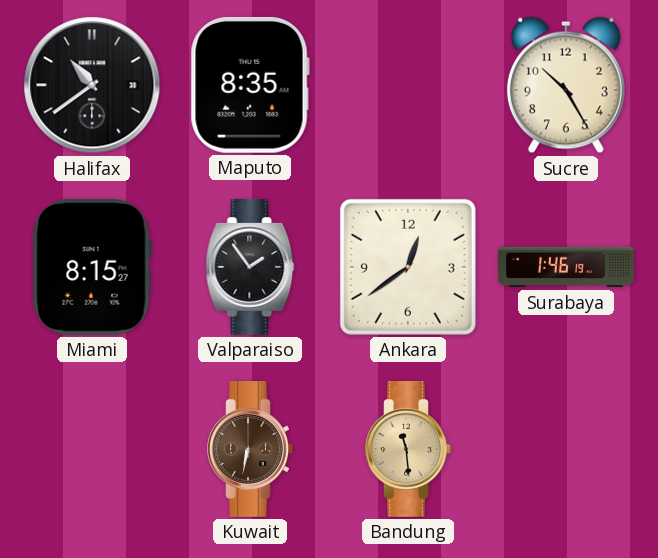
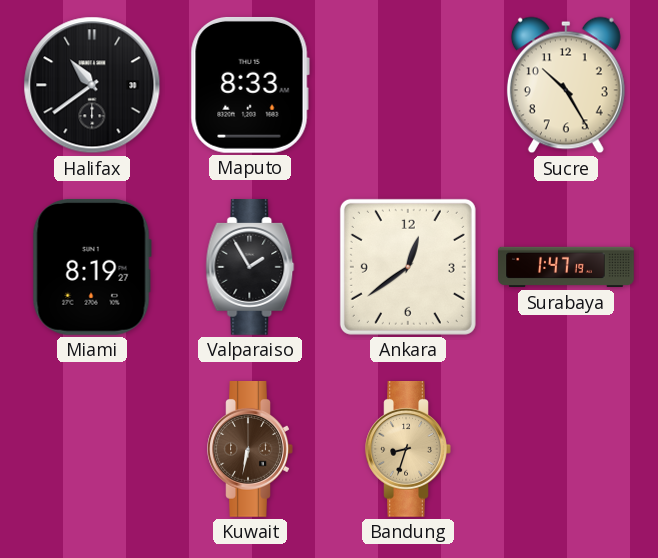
Maputo: 8:35 -> 8:33
Miami: 8:15 -> 8:19
Valparaiso: 1:54 -> 1:55
Surabaya: 1:46 -> 1:47
Bandung: 11:29 -> 8:33
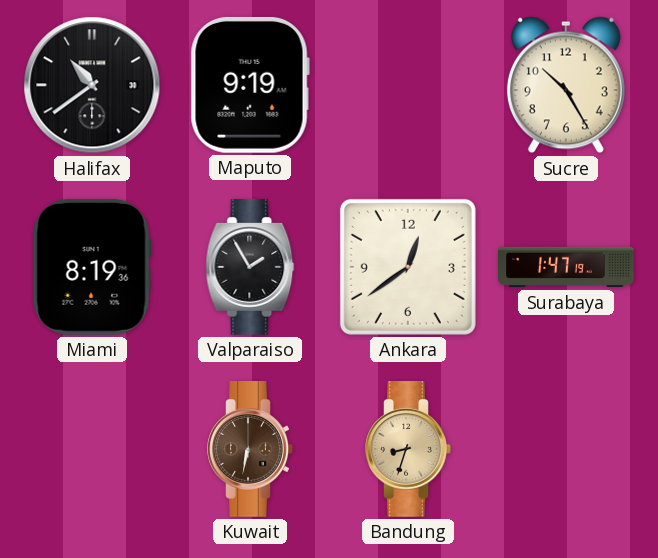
Maputo: 8:33 -> 9:19
Miami: 8:19:27 -> 8:19:36
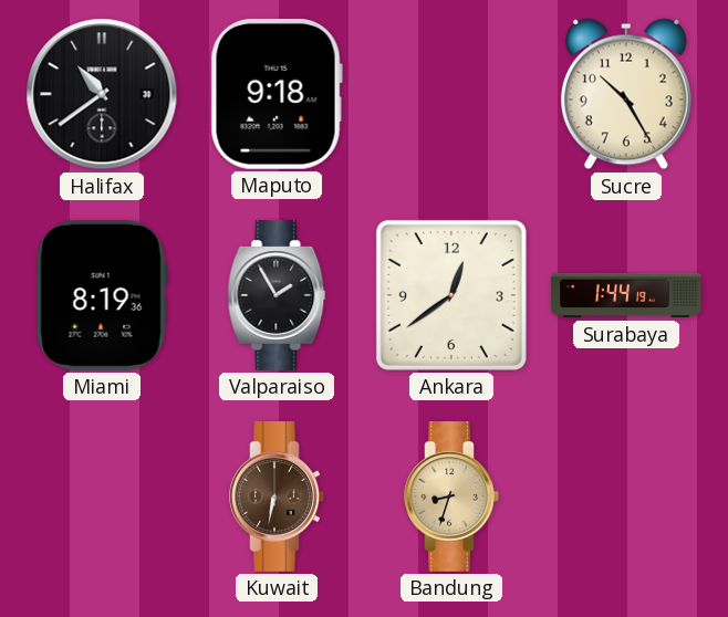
Maputo: 9:19 -> 9:18
Surabaya: 1:47 -> 1:44
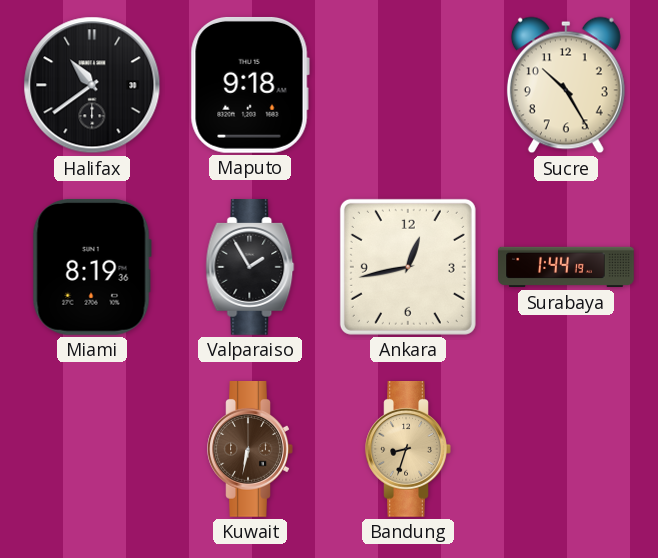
Ankara: 12:39 -> 12:43
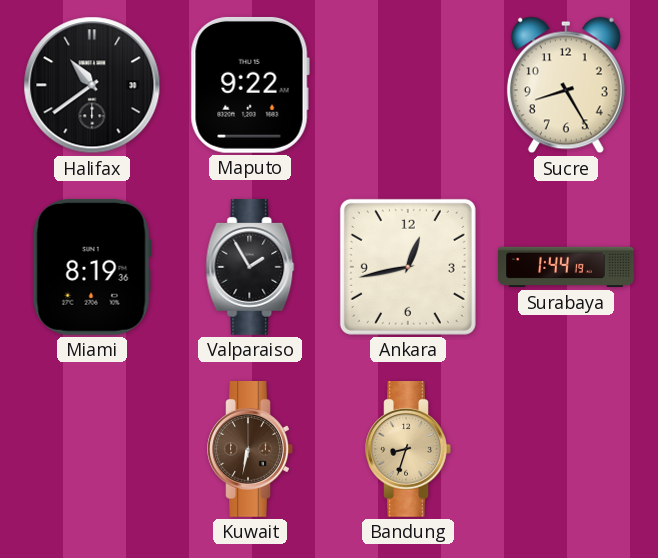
Maputo: 9:18 -> 9:22
Sucre: 10:25 -> 8:25
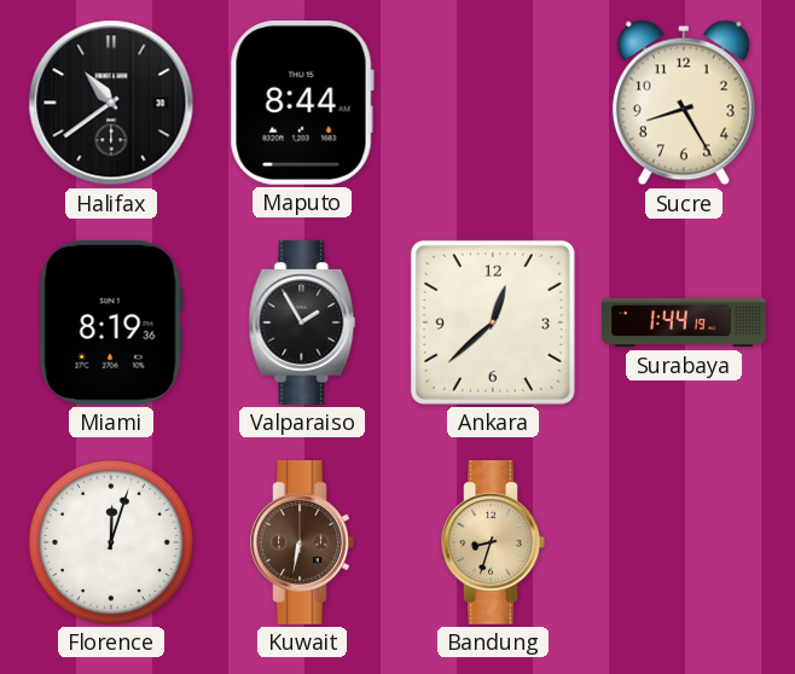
Maputo: 9:22 -> 8:44
Ankara: 12:43 -> 12:38
Florence: none -> 12:03
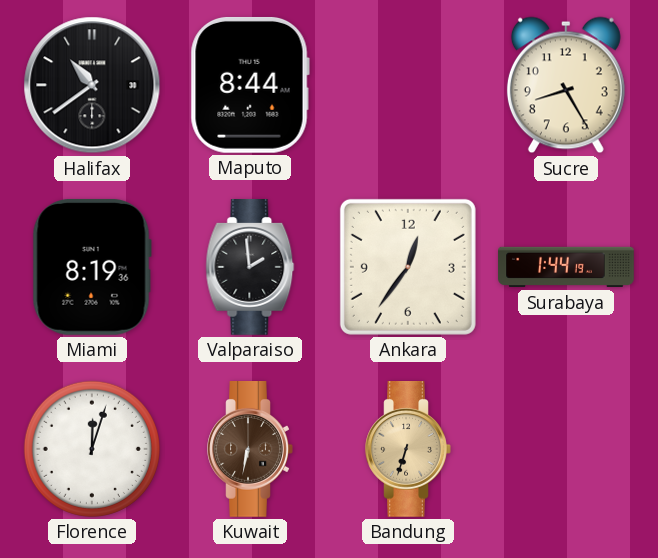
Valparaiso: 1:55 -> 1:59
Ankara: 12:38 -> 12:36
Bandung: 8:33 -> 6:33
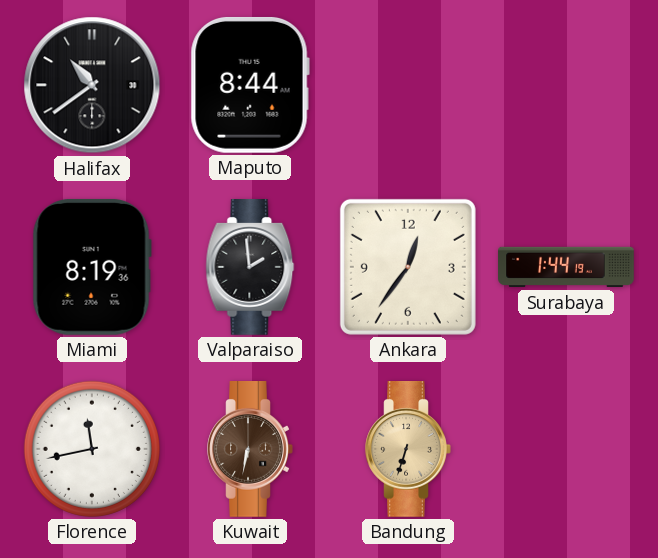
Sucre: 8:25 -> none
Florence: 12:03 -> 11:43
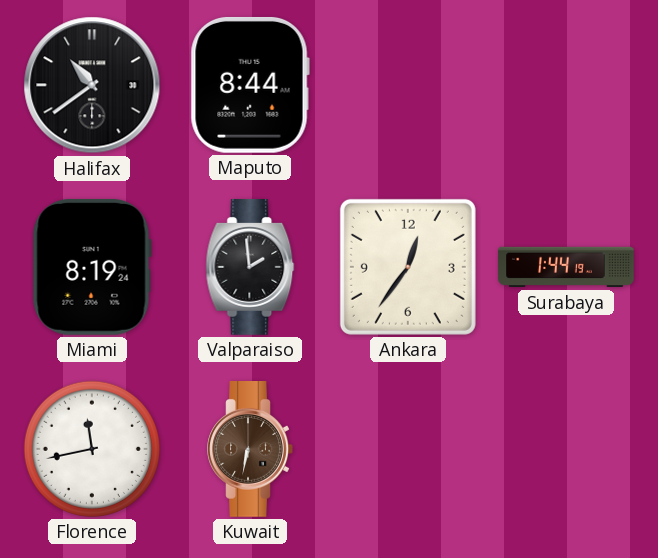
Miami: 8:19:36 -> 8:19:24
Bandung: 6:33 -> none
